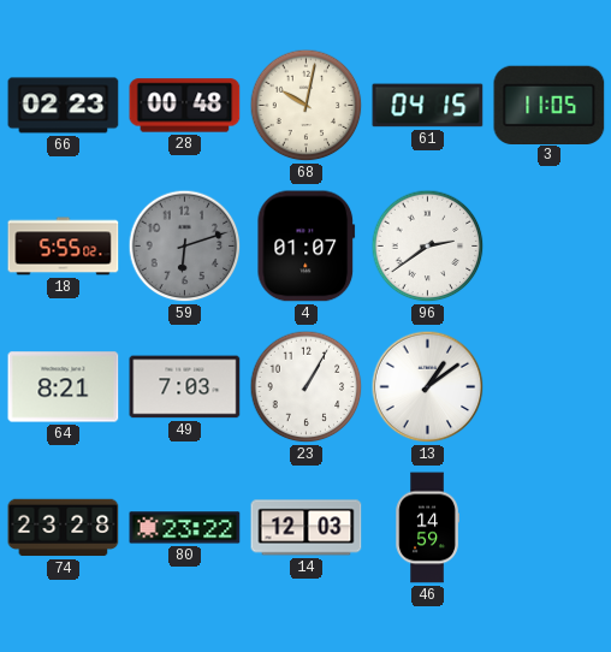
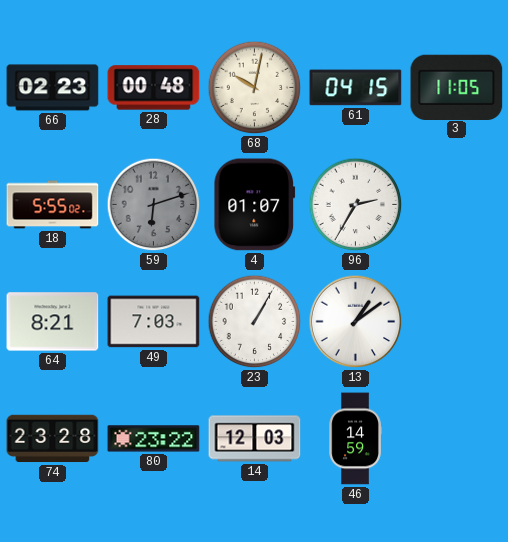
96: 2:39 -> 2:35
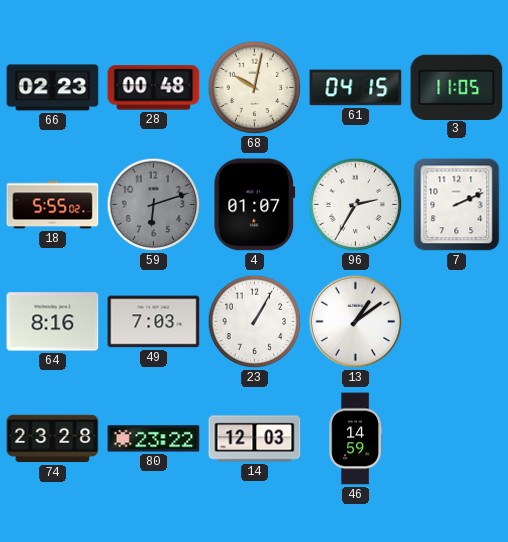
7: none -> 2:11
64: 8:21 -> 8:16
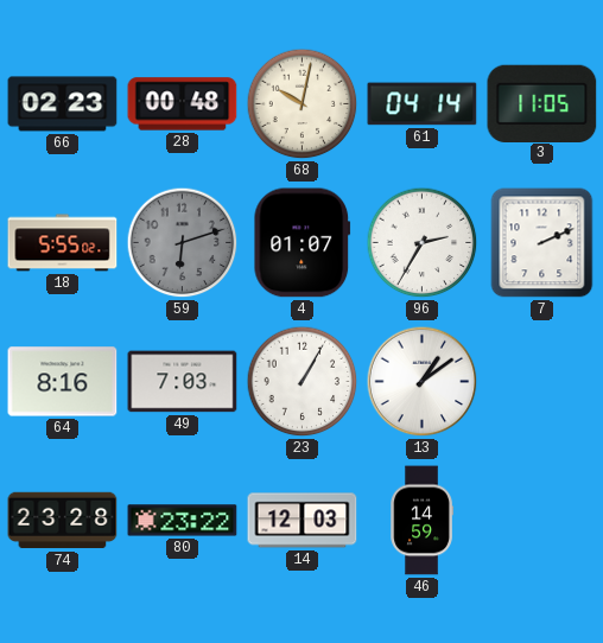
61: 04:15 -> 04:14
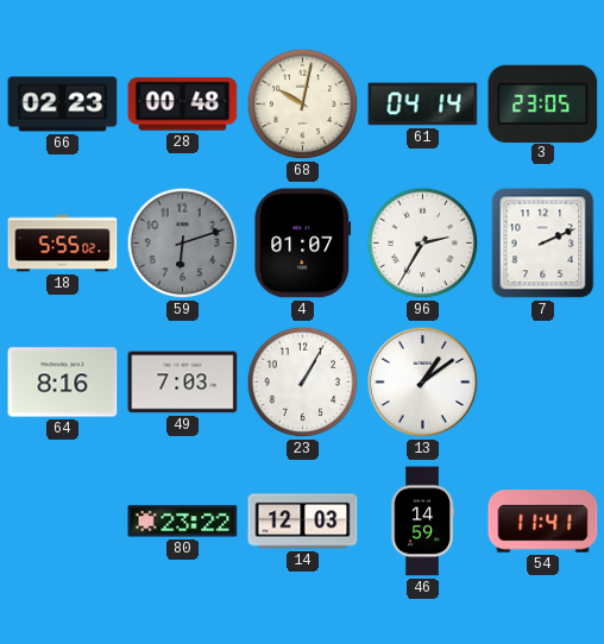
3: 11:05 -> 23:05
74: 23:28 -> none
54: none -> 11:41
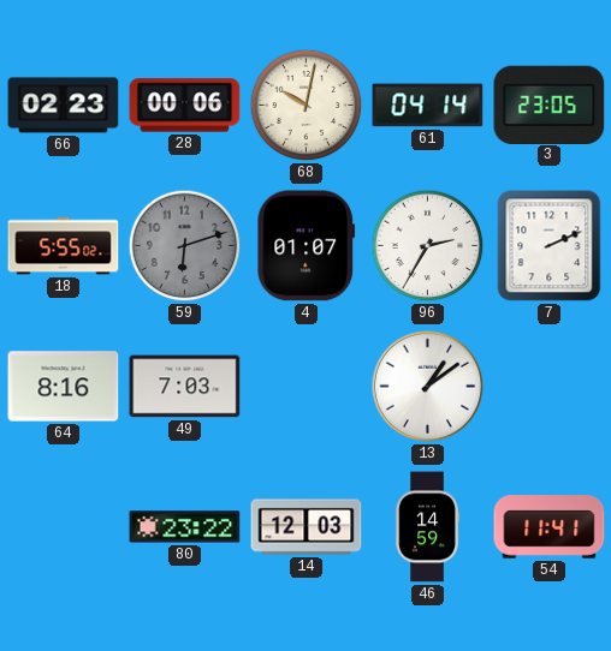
28: 00:48 -> 00:06
23: 1:05 -> none
